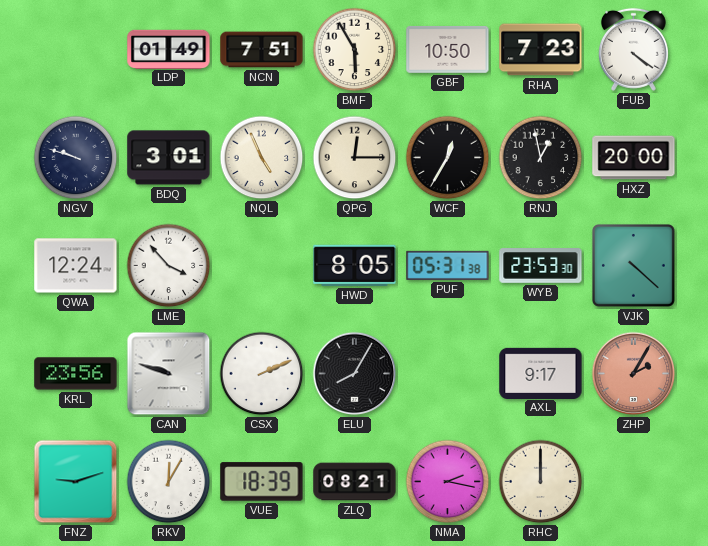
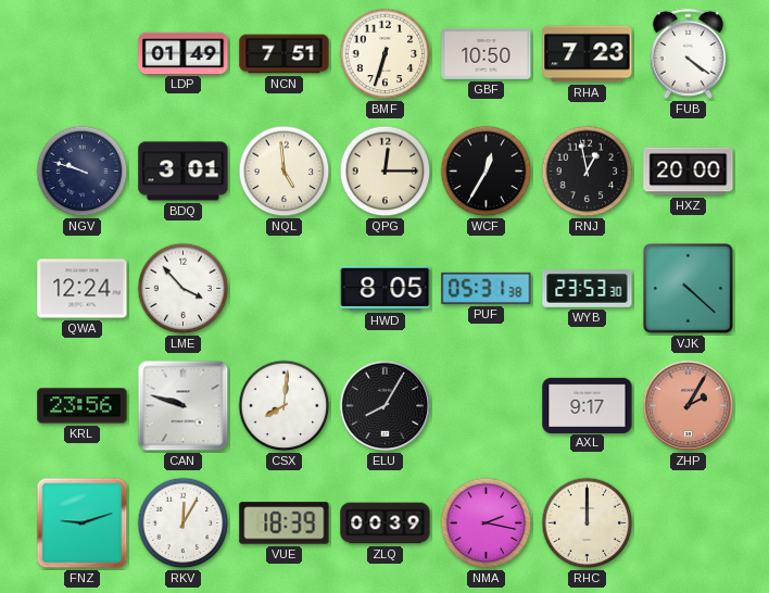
BMF: 5:55 -> 6:33
NQL: 4:56 -> 4:59
CSX: 2:11 -> 8:01
ZLQ: 08:21 -> 00:39
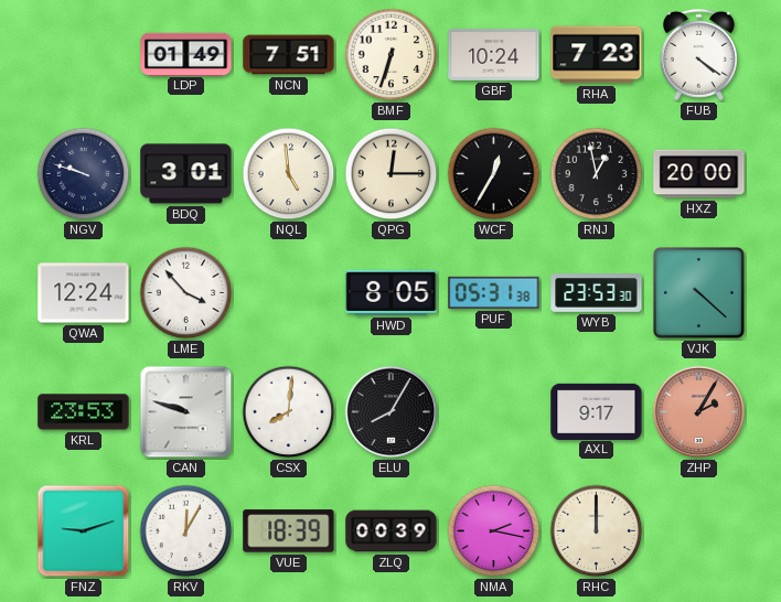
GBF: 10:50 -> 10:24
KRL: 23:56 -> 23:53
